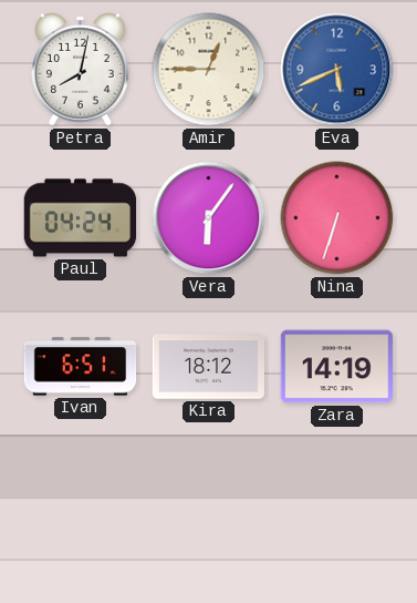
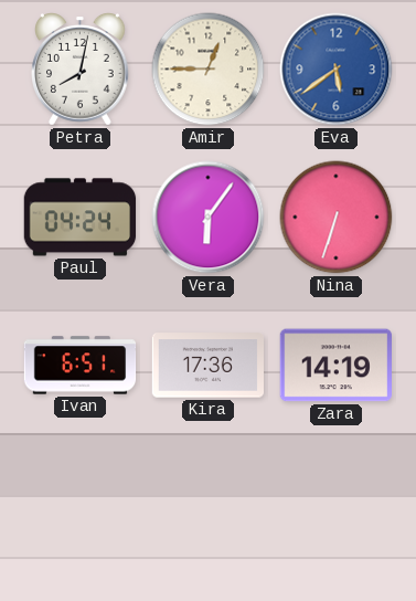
Eva: 5:41 -> 5:39
Kira: 18:12 -> 17:36
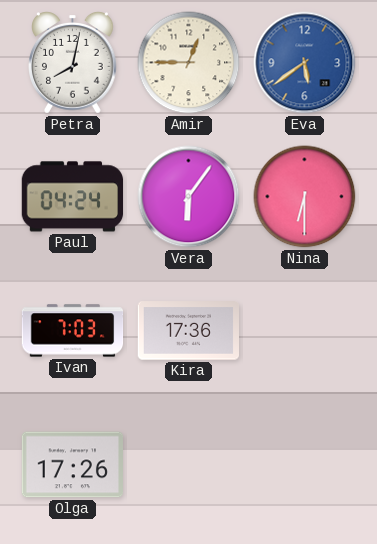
Nina: 6:33 -> 6:30
Ivan: 6:51 -> 7:03
Zara: 14:19 -> none
Olga: none -> 17:26
